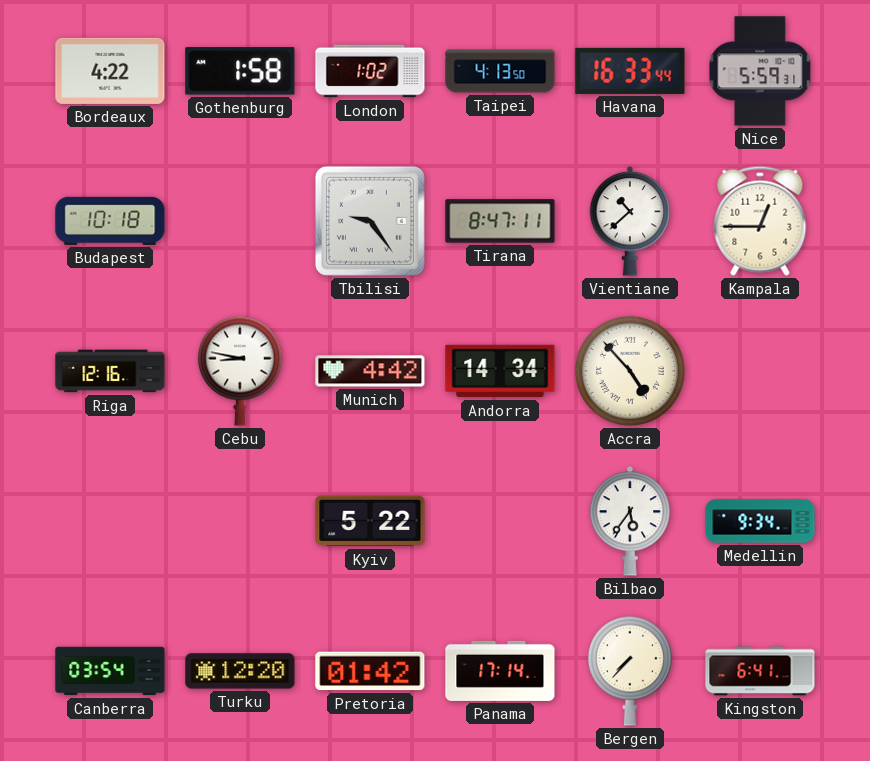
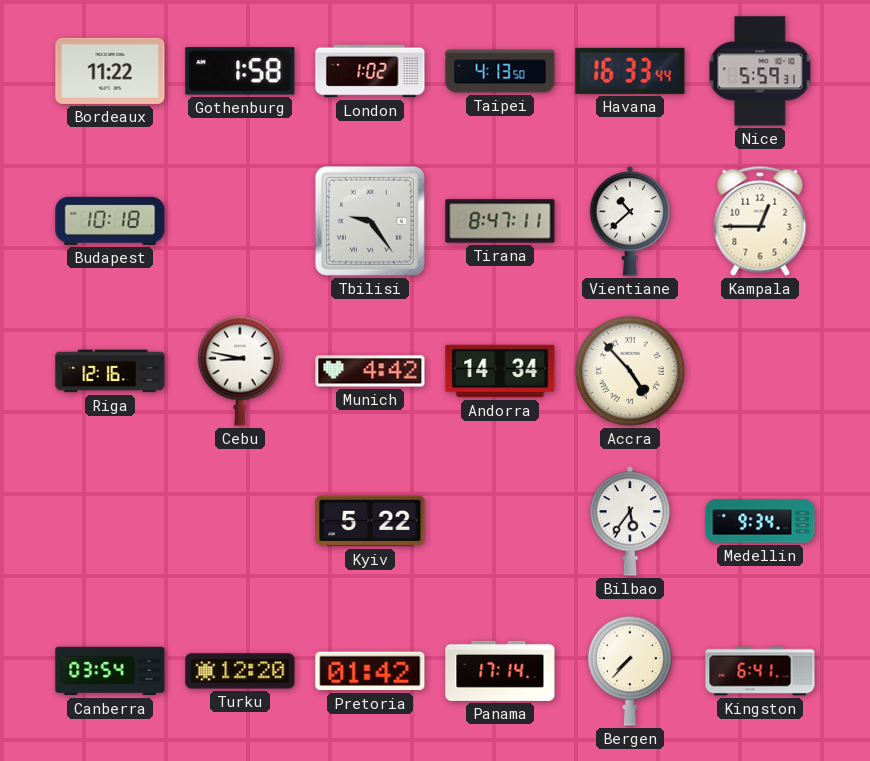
Bordeaux: 4:22 -> 11:22
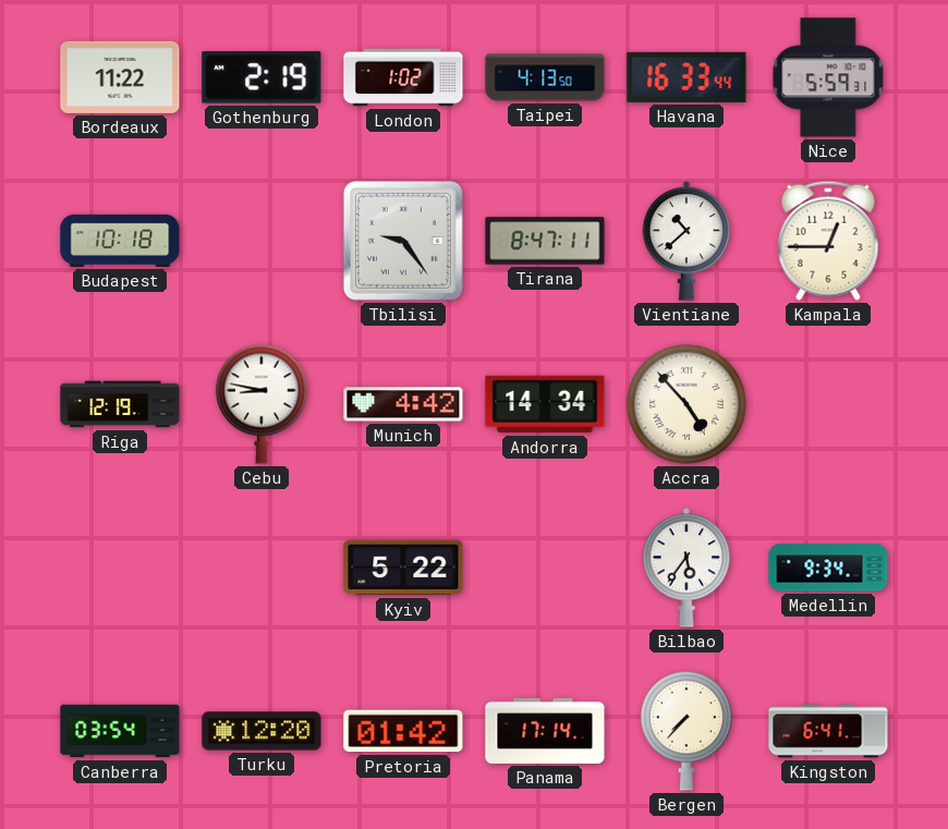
Gothenburg: 1:58 -> 2:19
Riga: 12:16 -> 12:19
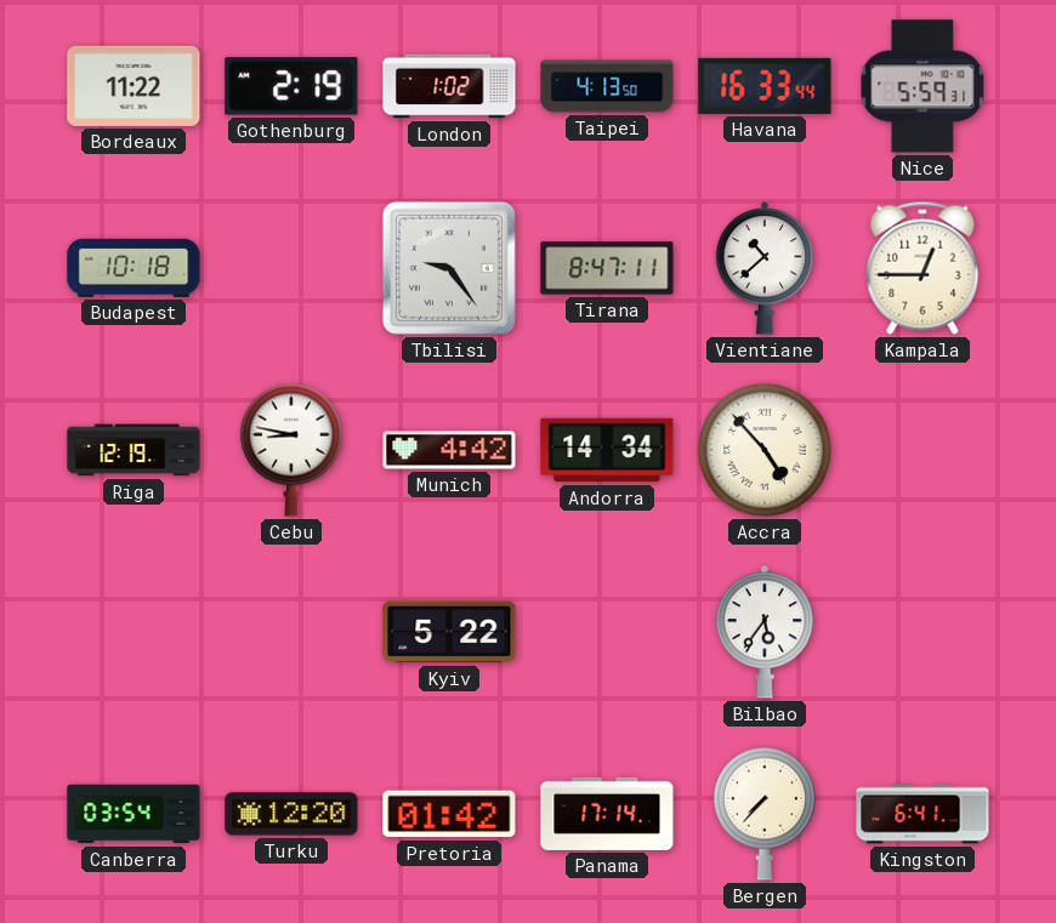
Medellin: 9:34 -> none
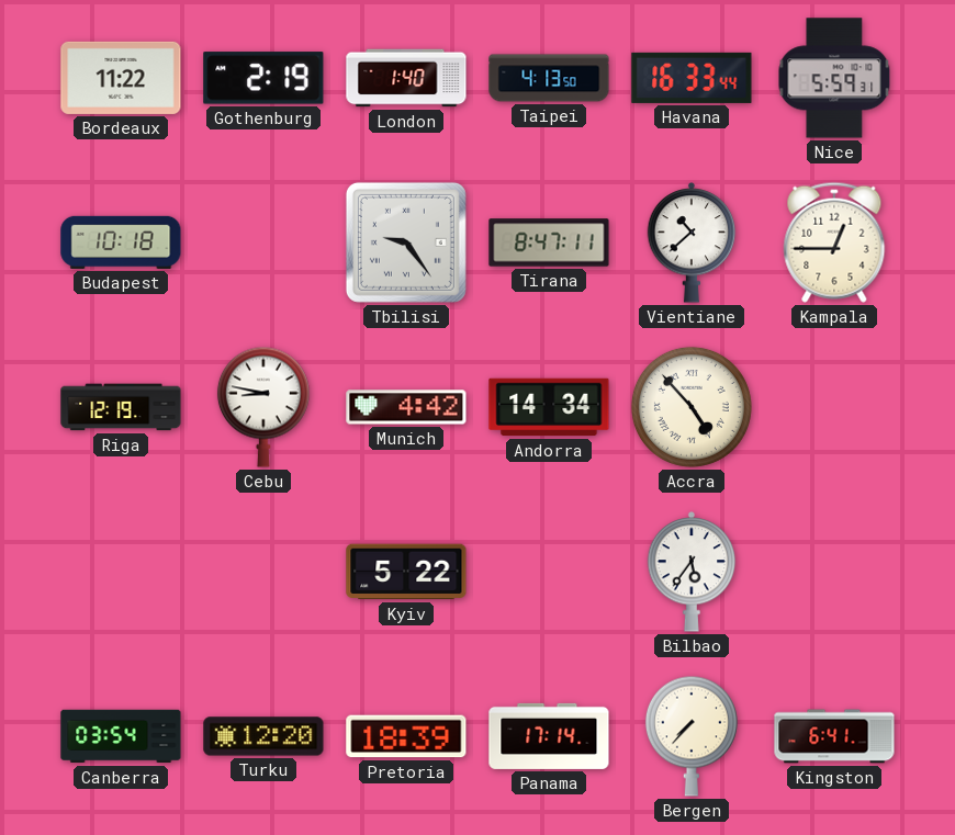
London: 1:02 -> 1:40
Pretoria: 01:42 -> 18:39
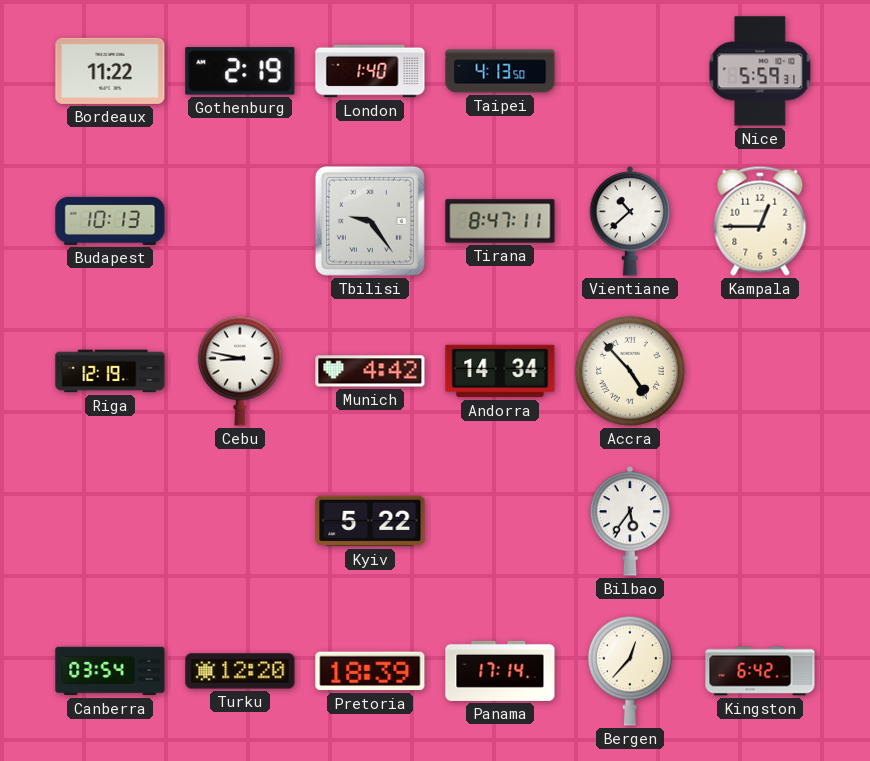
Havana: 16:33 -> none
Budapest: 10:18 -> 10:13
Bergen: 7:37 -> 12:37
Kingston: 6:41 -> 6:42
